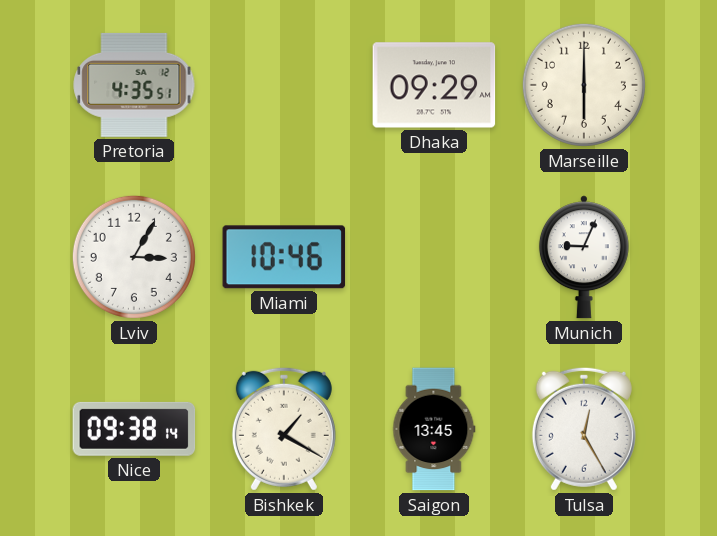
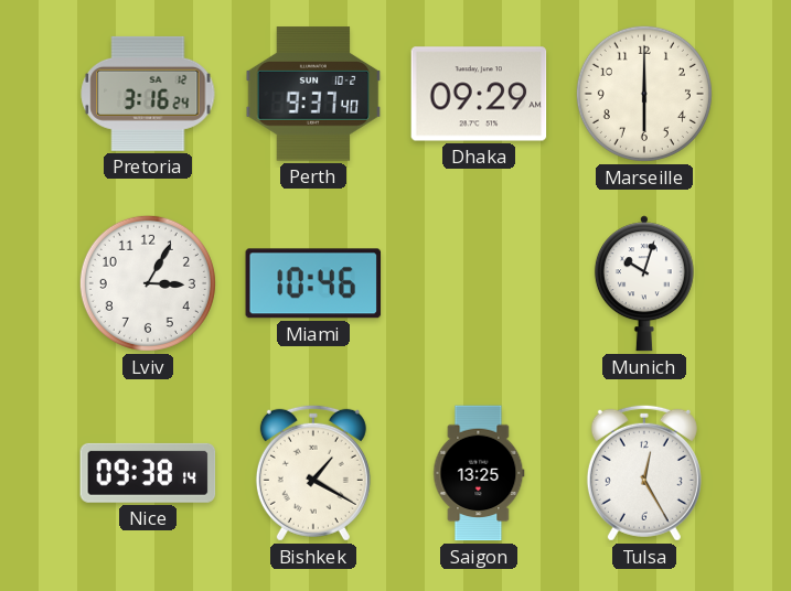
Pretoria: 4:35 -> 3:16
Perth: none -> 9:37
Munich: 9:04 -> 10:03
Saigon: 13:45 -> 13:25
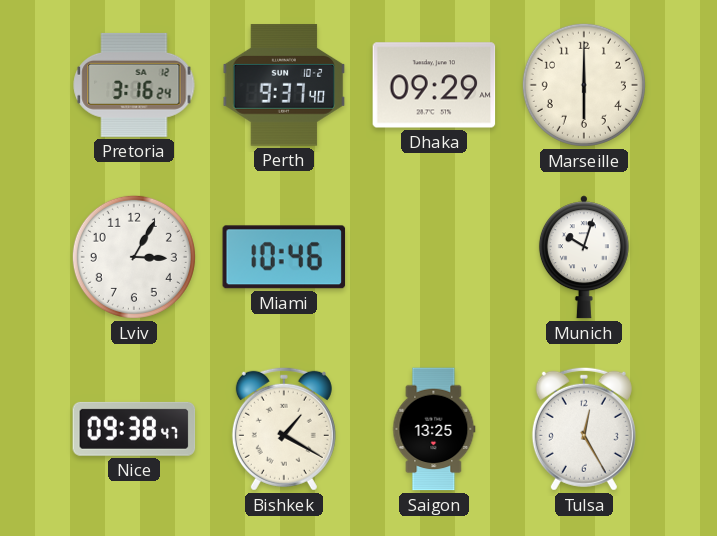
Nice: 09:38:14 -> 09:38:47
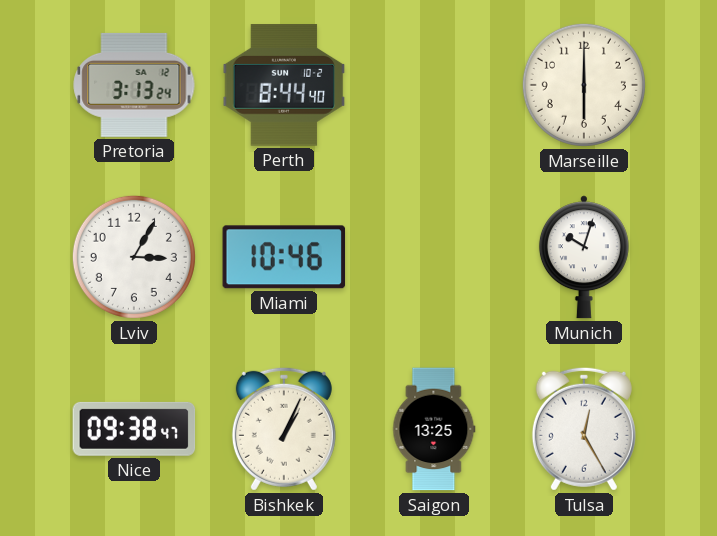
Pretoria: 3:16 -> 3:13
Perth: 9:37 -> 8:44
Dhaka: 09:29 -> none
Bishkek: 1:20 -> 1:04
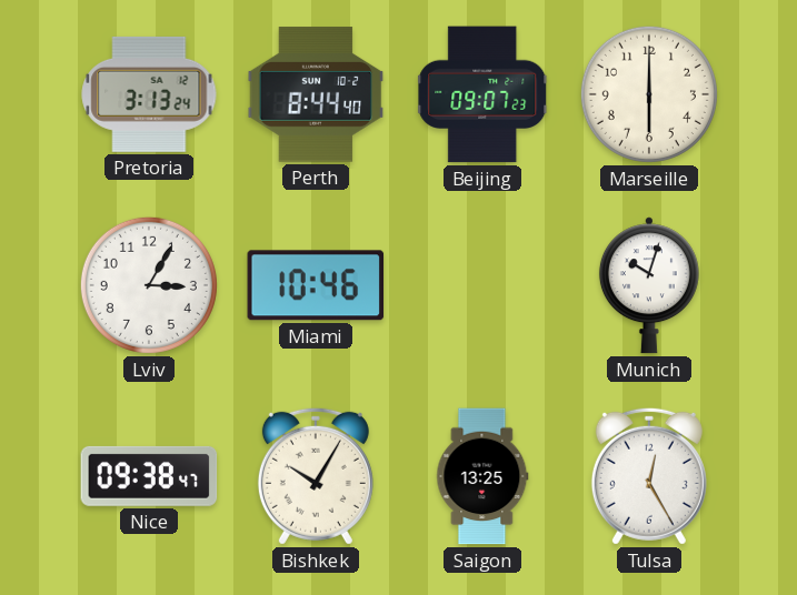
Beijing: none -> 09:07
Bishkek: 1:04 -> 10:05
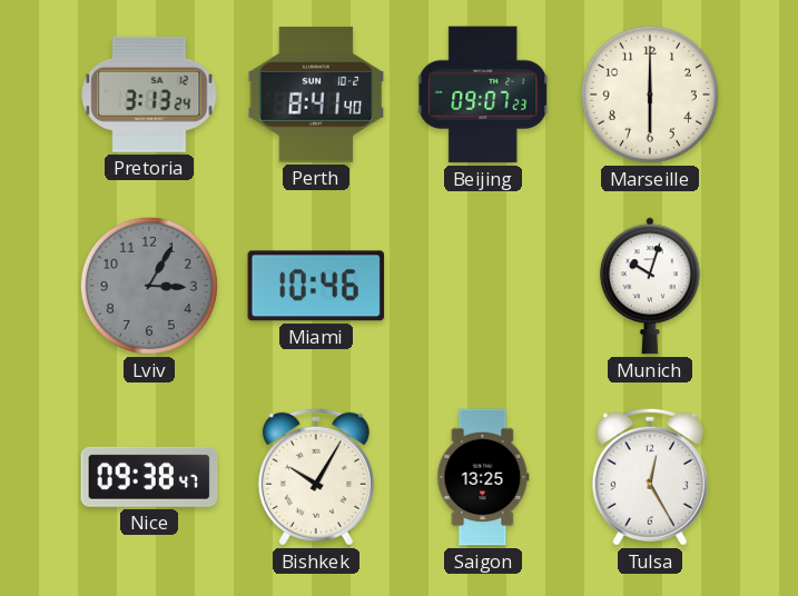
Perth: 8:44 -> 8:41
Lviv dial: white -> grey
